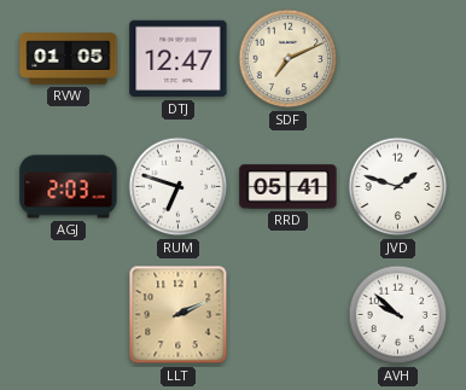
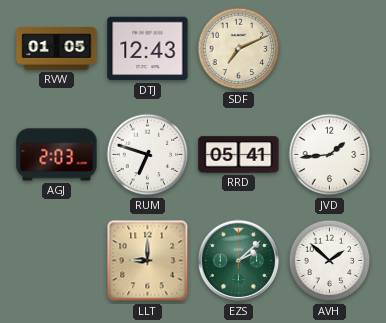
DTJ: 12:47 -> 12:43
JVD: 1:48 -> 1:44
LLT: 2:11 -> 9:00
EZS: none -> 2:08
AVH: 9:52 -> 1:52
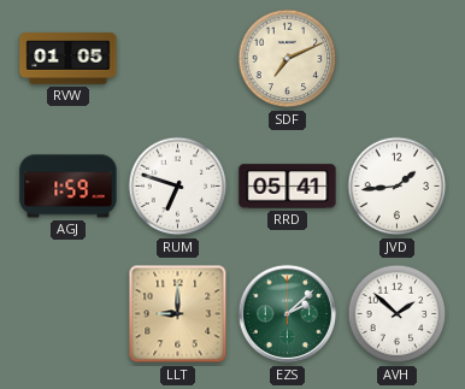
DTJ: 12:43 -> none
AGJ: 2:03 -> 1:59
